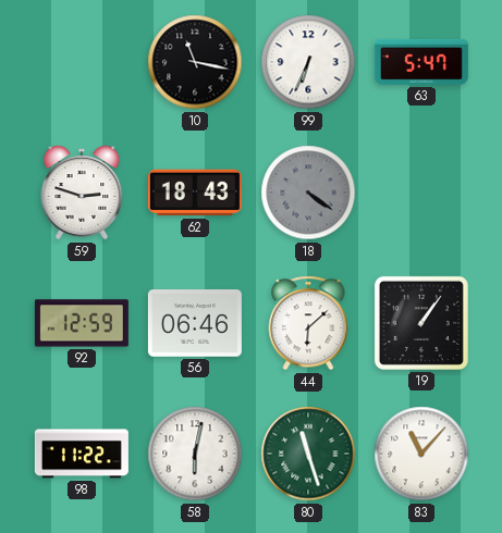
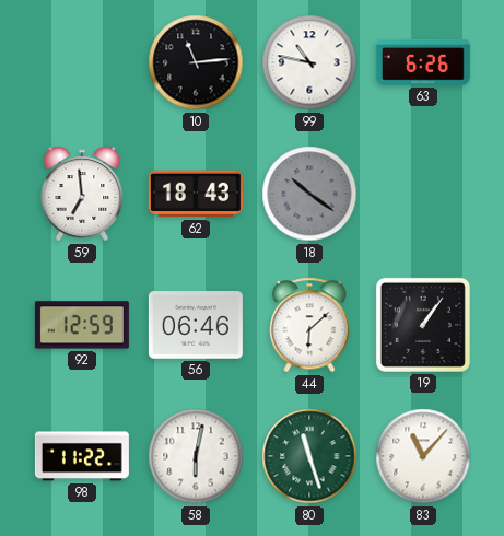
10: 11:17 -> 11:14
99: 6:34 -> 10:47
63: 5:47 -> 6:26
59: 2:48 -> 6:59
18: 4:21 -> 10:21
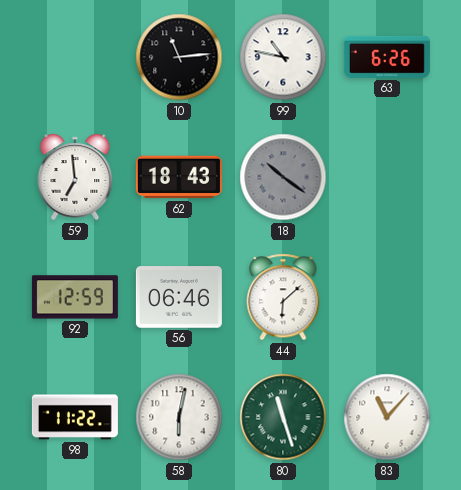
19: 1:06 -> none
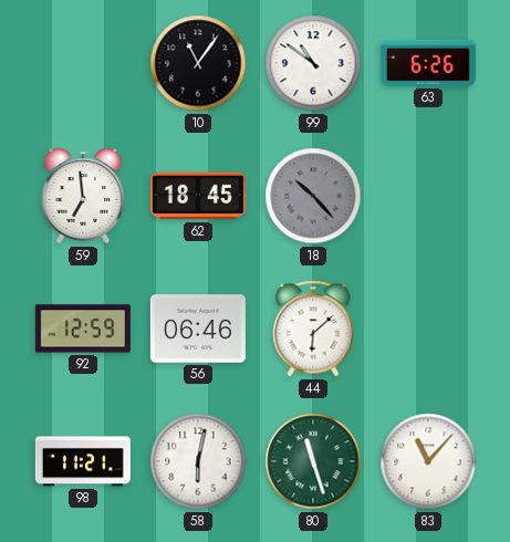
10: 11:14 -> 11:06
99: 10:47 -> 10:51
62: 18:43 -> 18:45
18: 10:21 -> 10:23
98: 11:22 -> 11:21
